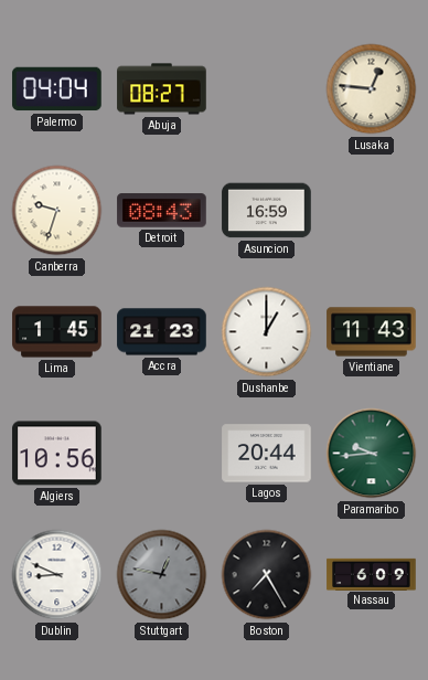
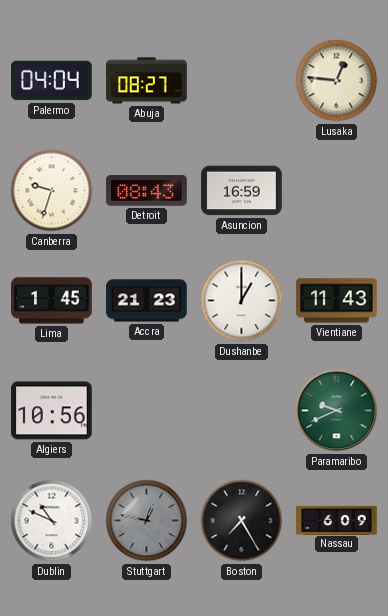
Lagos: 20:44 -> none
Paramaribo: 9:44 -> 9:41
Dublin: 8:49 -> 10:49
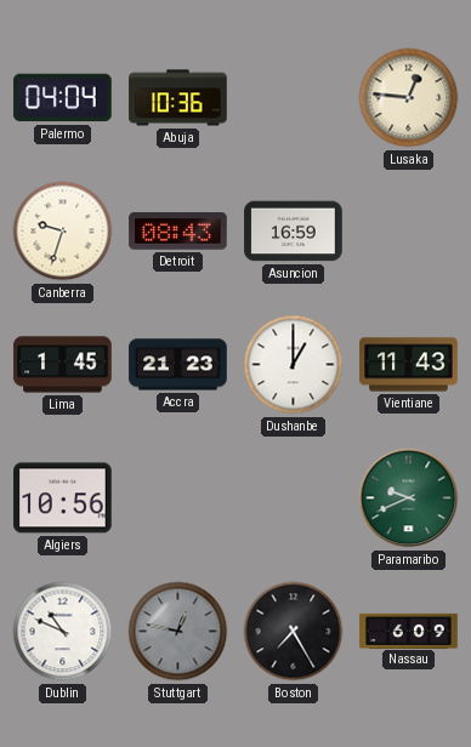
Abuja: 08:27 -> 10:36
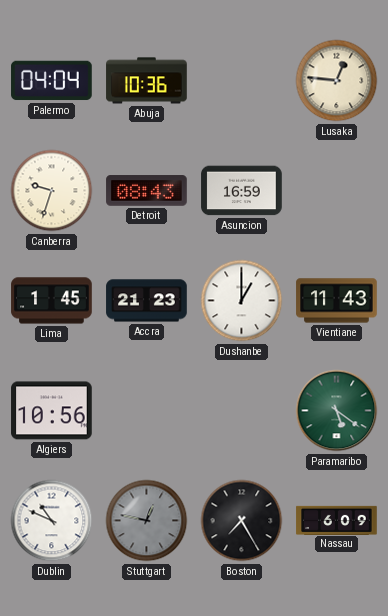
Paramaribo: 9:41 -> 5:21
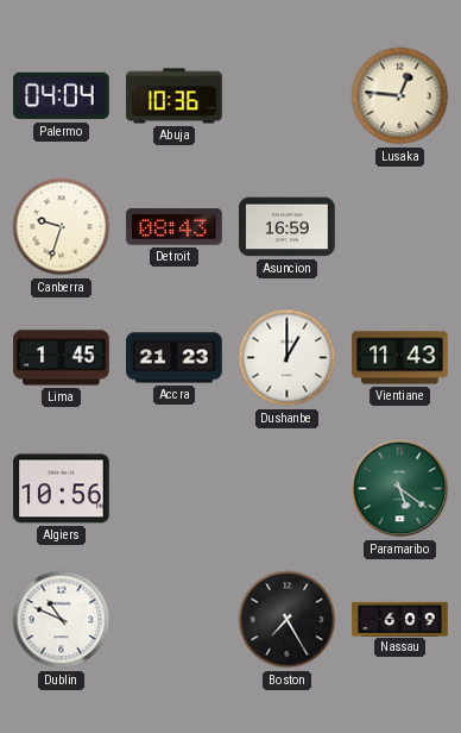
Stuttgart: 12:47 -> none
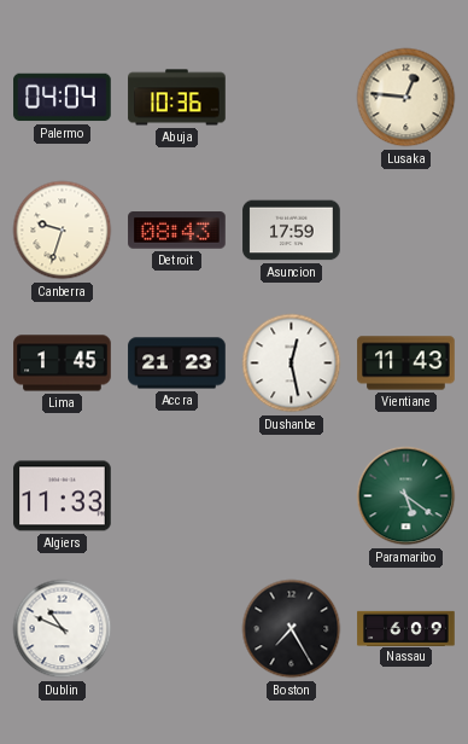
Asuncion: 16:59 -> 17:59
Dushanbe: 1:00 -> 12:28
Algiers: 10:56 -> 11:33
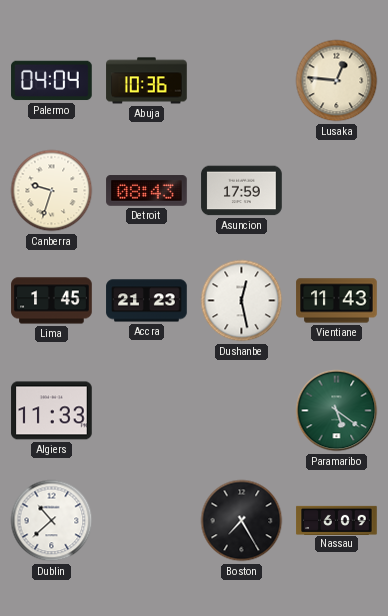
Dublin: 10:49 -> 10:38
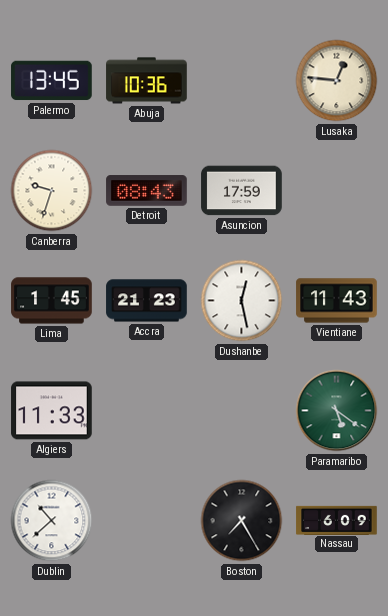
Palermo: 04:04 -> 13:45
